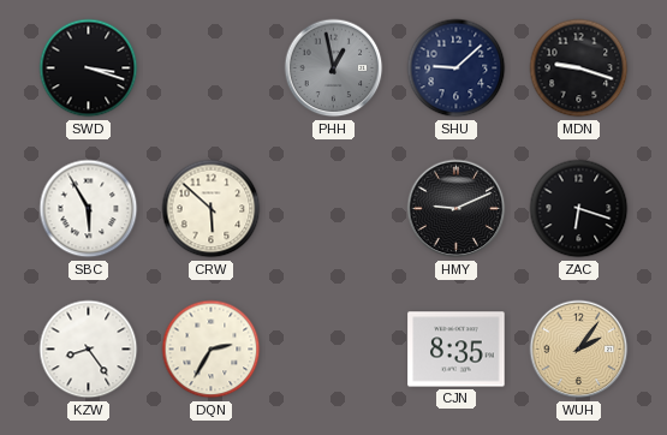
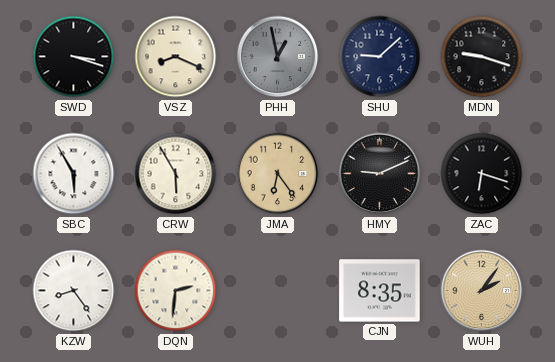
VSZ: none -> 8:19
CRW: 5:52 -> 5:55
JMA: none -> 6:24
DQN: 2:35 -> 2:31
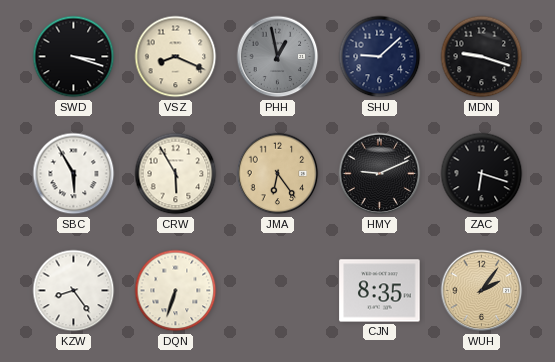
DQN: 2:31 -> 6:33
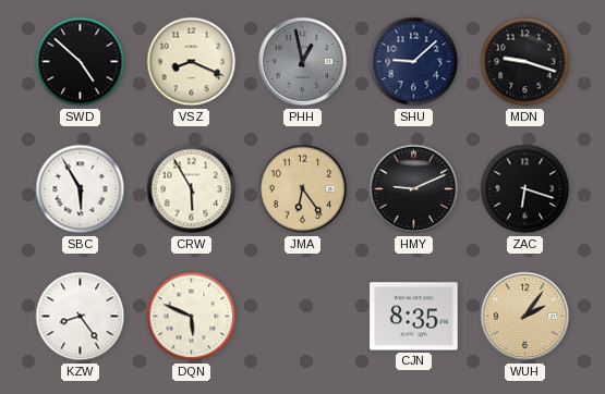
SWD: 3:18 -> 4:52
DQN: 6:33 -> 5:49
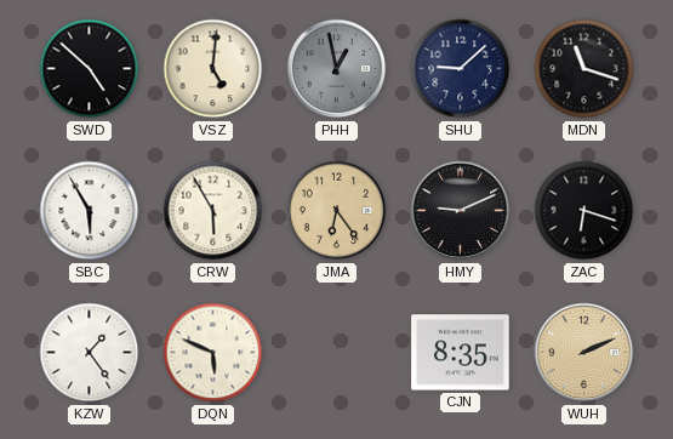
VSZ: 8:19 -> 5:01
MDN: 9:18 -> 11:18
KZW: 8:24 -> 1:24
WUH: 2:06 -> 2:11
